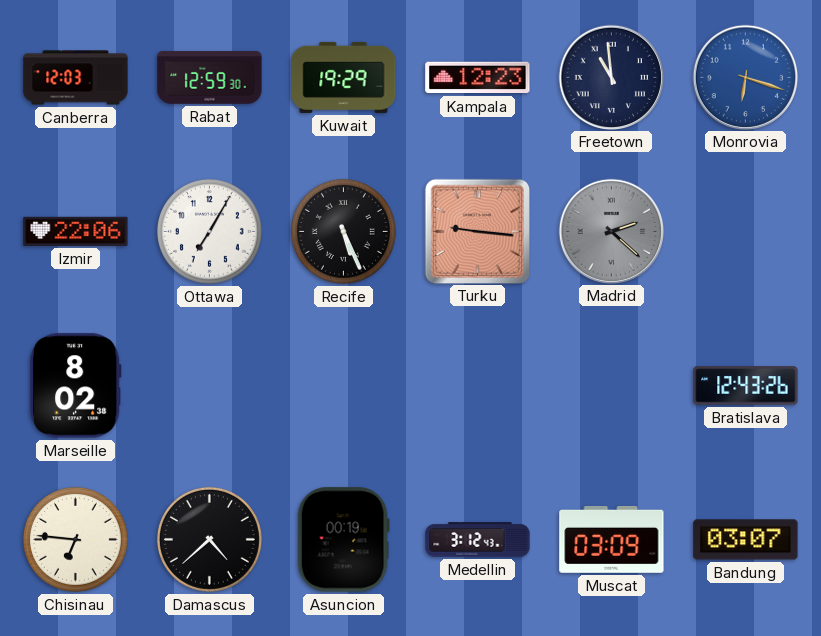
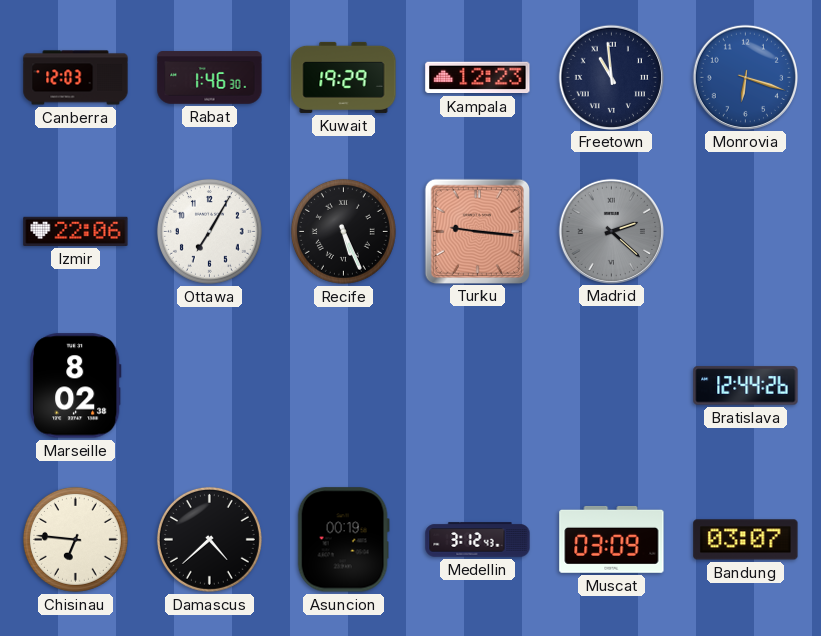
Rabat: 12:59 -> 1:46
Bratislava: 12:43 -> 12:44
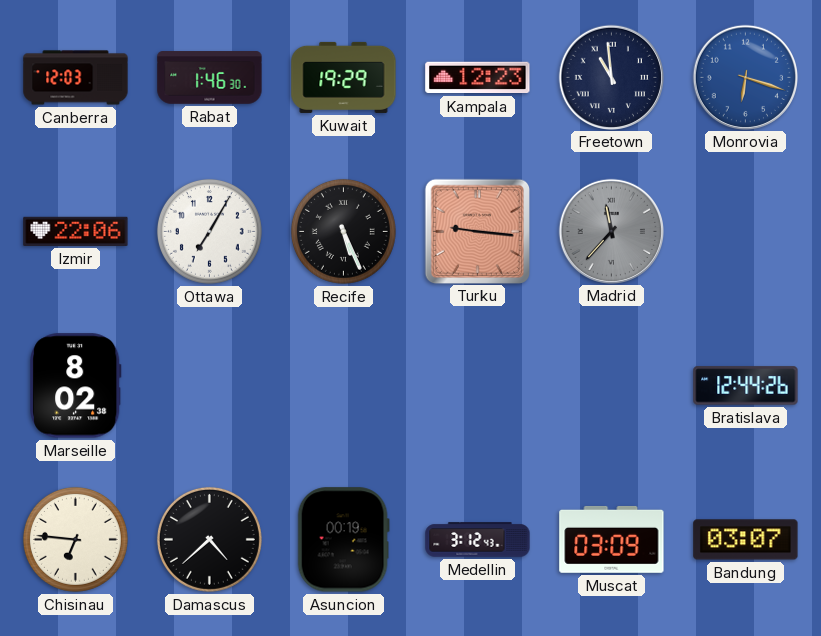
Madrid: 2:22 -> 11:37
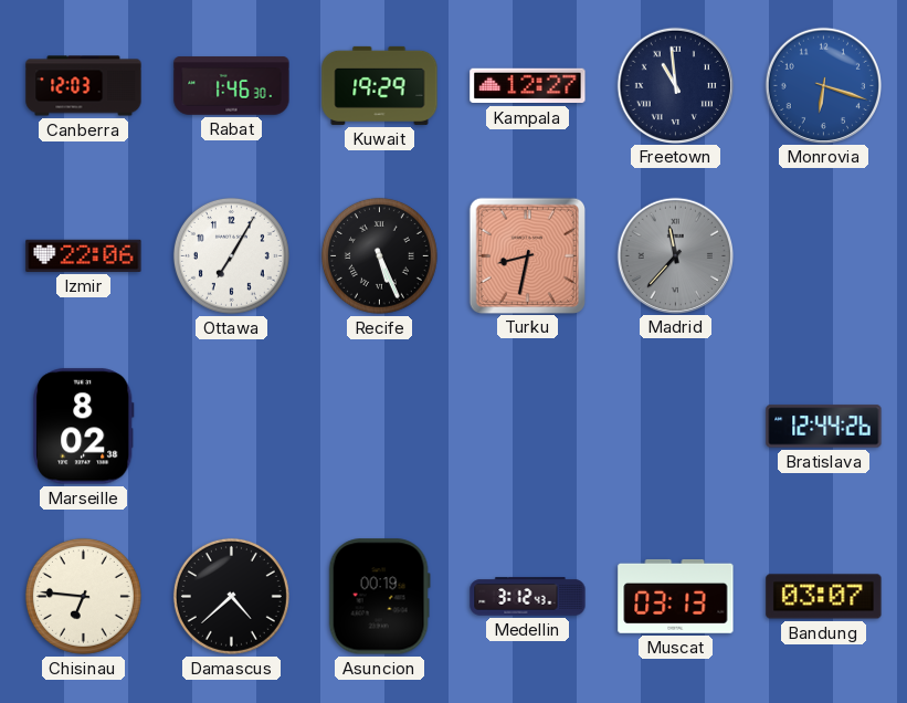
Kampala: 12:23 -> 12:27
Turku: 9:16 -> 8:32
Muscat: 03:09 -> 03:13
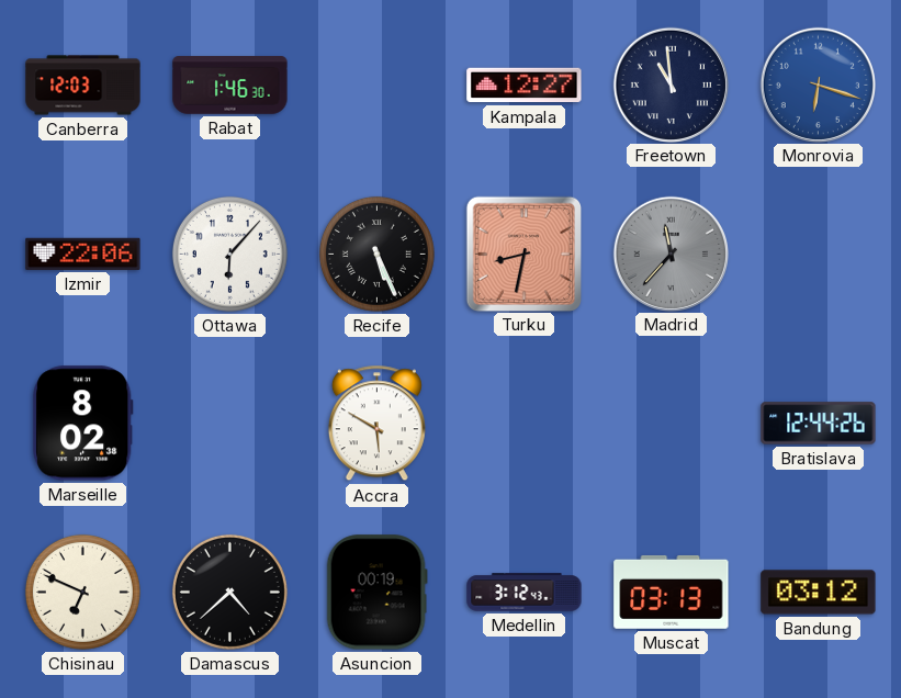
Kuwait: 19:29 -> none
Ottawa: 7:05 -> 6:07
Accra: none -> 5:50
Chisinau: 6:46 -> 6:49
Bandung: 03:07 -> 03:12
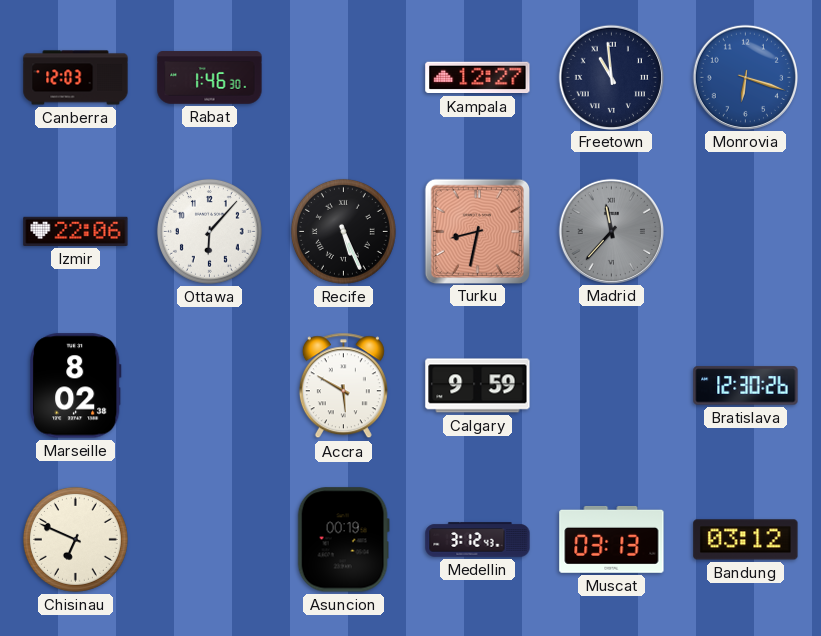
Calgary: none -> 9:59
Bratislava: 12:44 -> 12:30
Damascus: 4:38 -> none
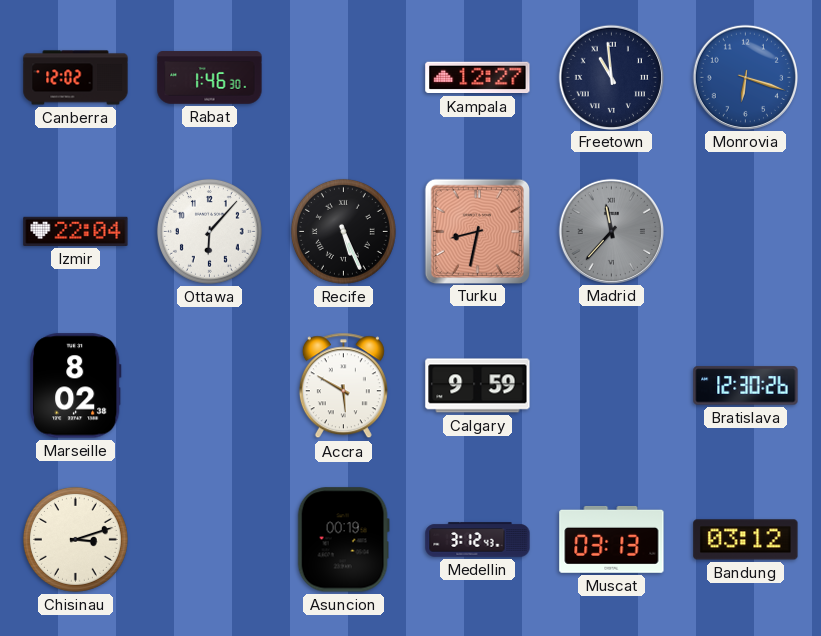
Canberra: 12:03 -> 12:02
Izmir: 22:06 -> 22:04
Chisinau: 6:49 -> 3:12
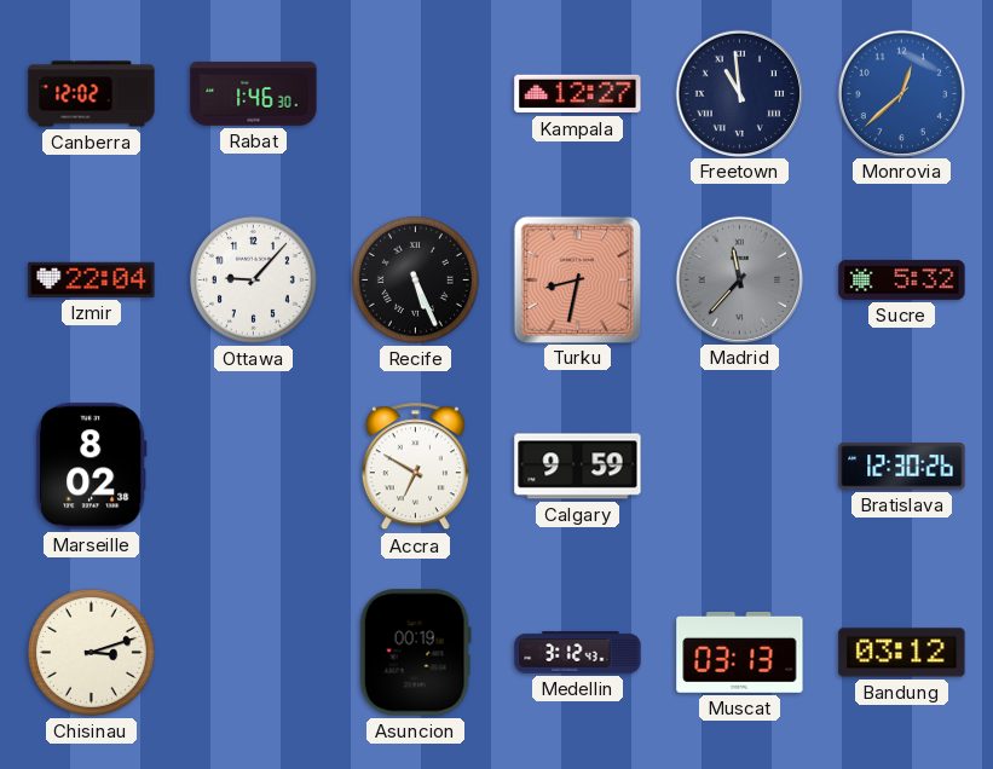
Monrovia: 6:18 -> 12:38
Ottawa: 6:07 -> 9:07
Sucre: none -> 5:32
Accra: 5:50 -> 6:50
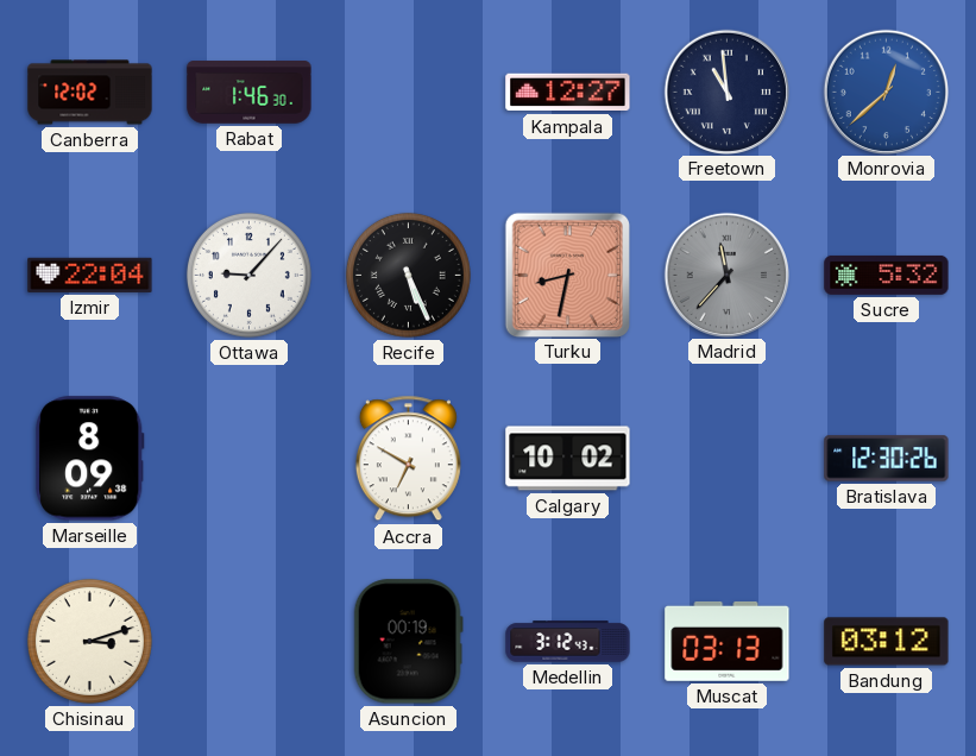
Marseille: 8:02 -> 8:09
Calgary: 9:59 -> 10:02
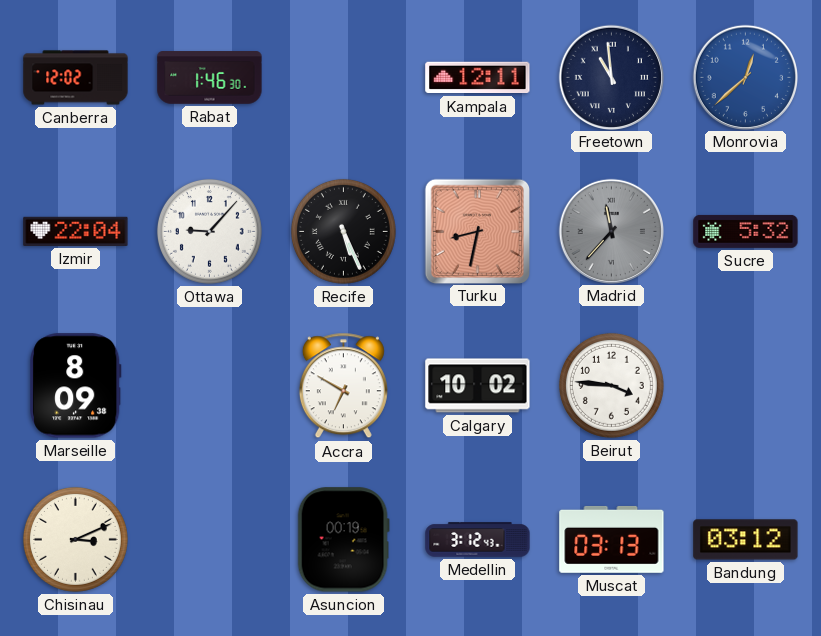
Kampala: 12:27 -> 12:11
Beirut: none -> 3:46
Bratislava: 12:30 -> none
Chisinau: 3:12 -> 3:11
